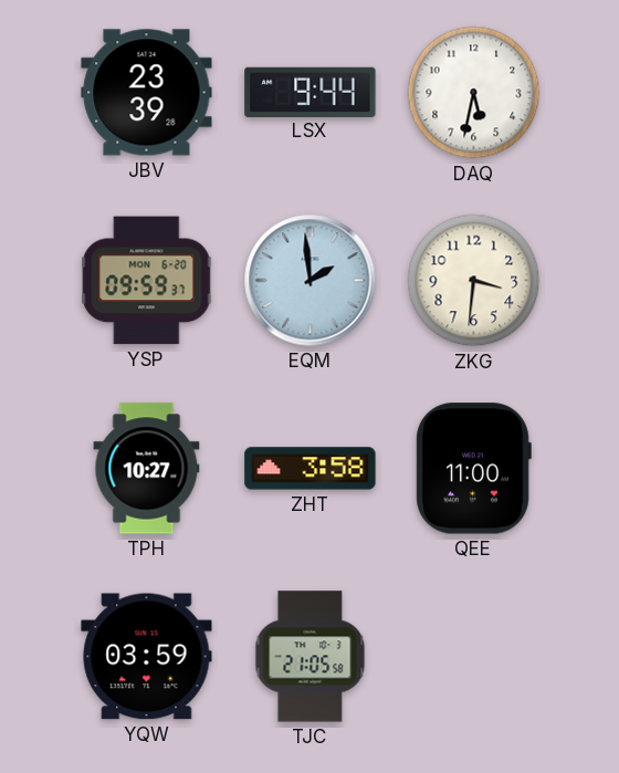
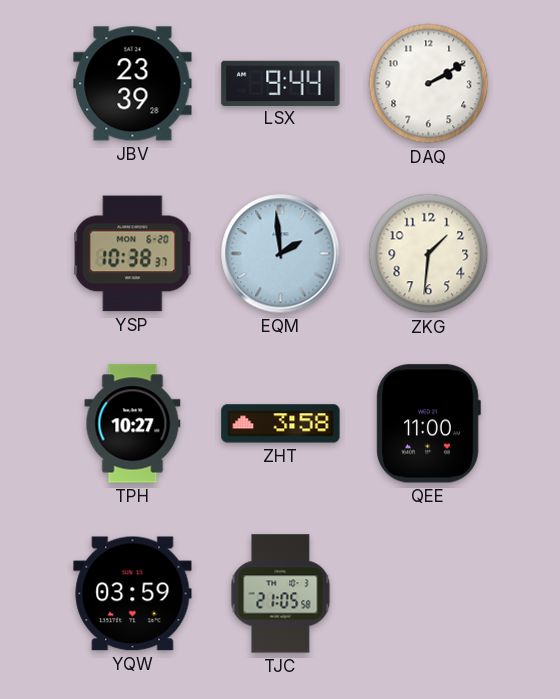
DAQ: 5:32 -> 2:10
YSP: 09:59 -> 10:38
ZKG: 3:31 -> 1:31
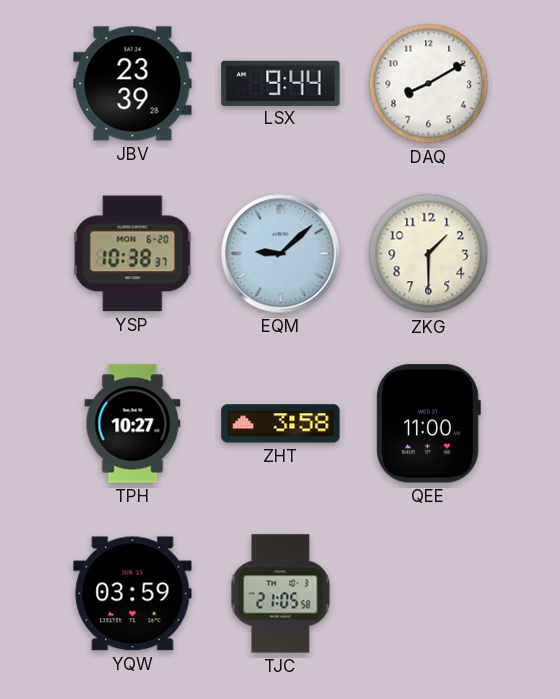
DAQ: 2:10 -> 8:10
EQM: 1:59 -> 9:08
ZKG: 1:31 -> 1:30
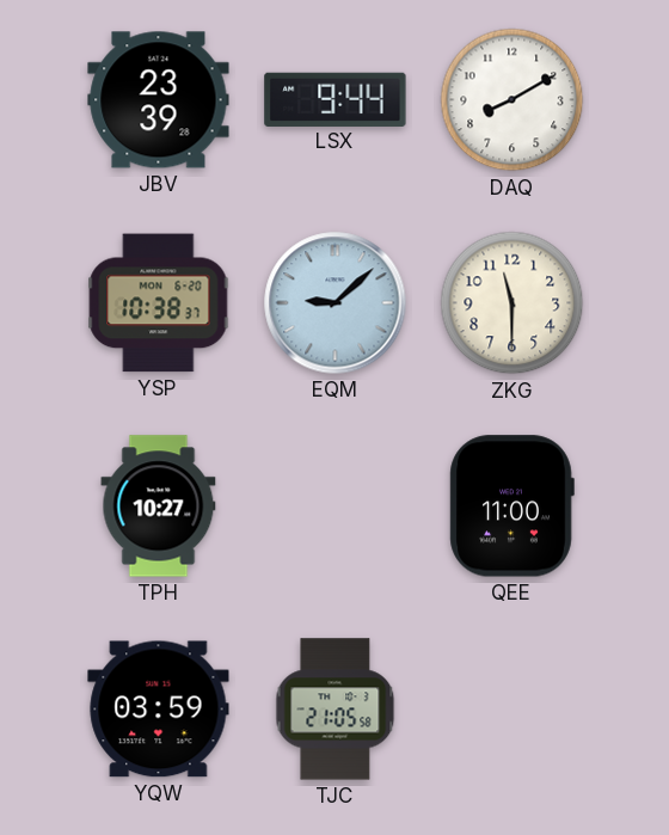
ZKG: 1:30 -> 11:30
ZHT: 3:58 -> none
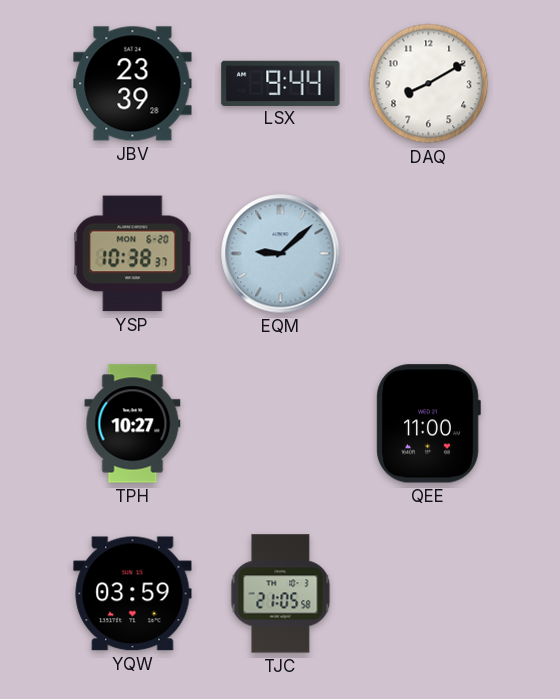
ZKG: 11:30 -> none
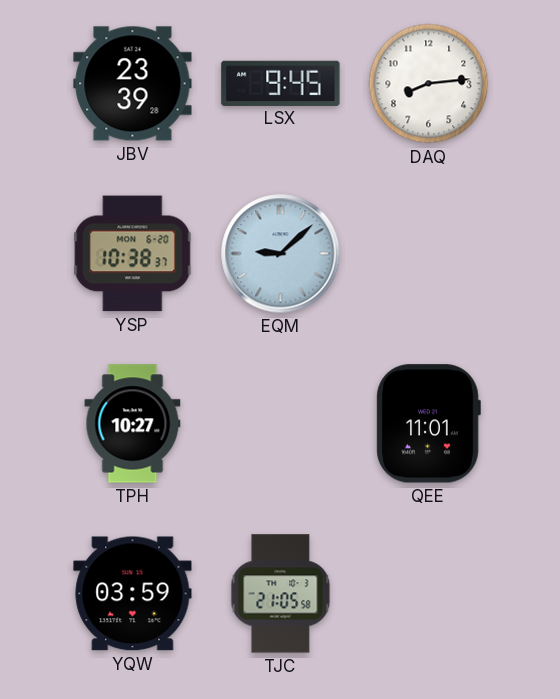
LSX: 9:44 -> 9:45
DAQ: 8:10 -> 8:14
QEE: 11:00 -> 11:01
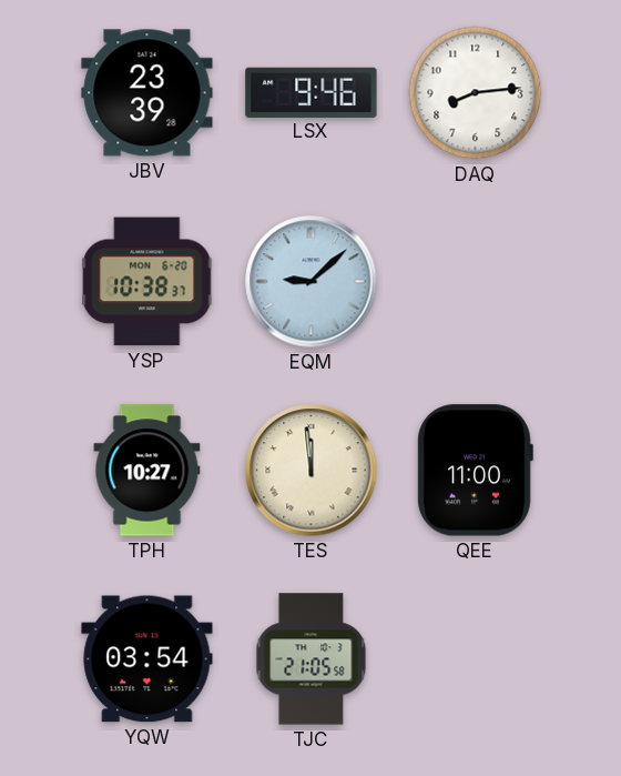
LSX: 9:45 -> 9:46
TES: none -> 11:59
QEE: 11:01 -> 11:00
YQW: 03:59 -> 03:54
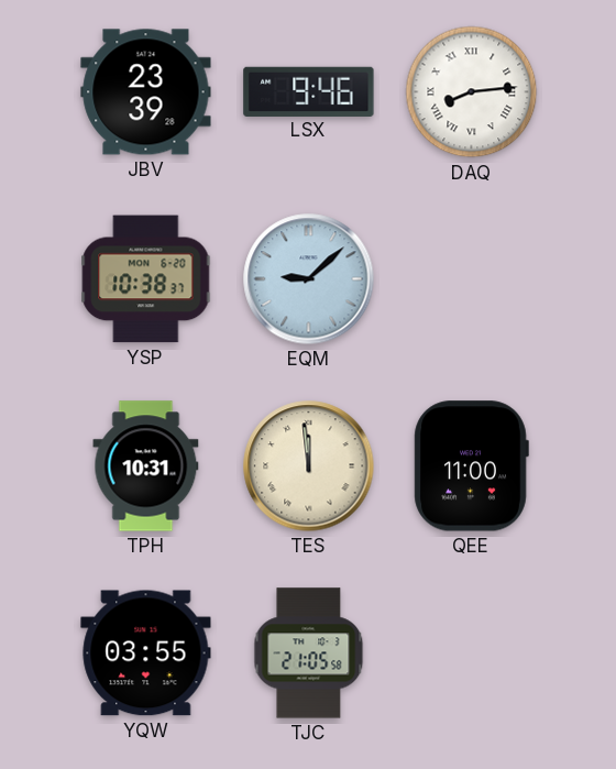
DAQ numerals: Arabic -> Roman
TPH: 10:27 -> 10:31
YQW: 03:54 -> 03:55
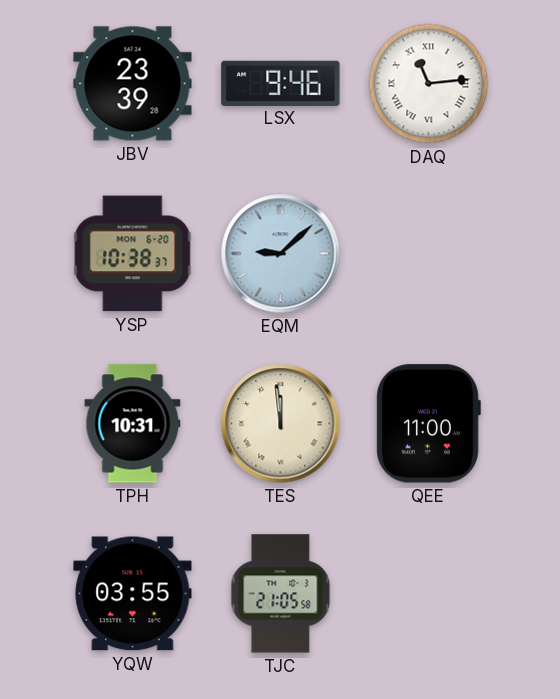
DAQ: 8:14 -> 11:14
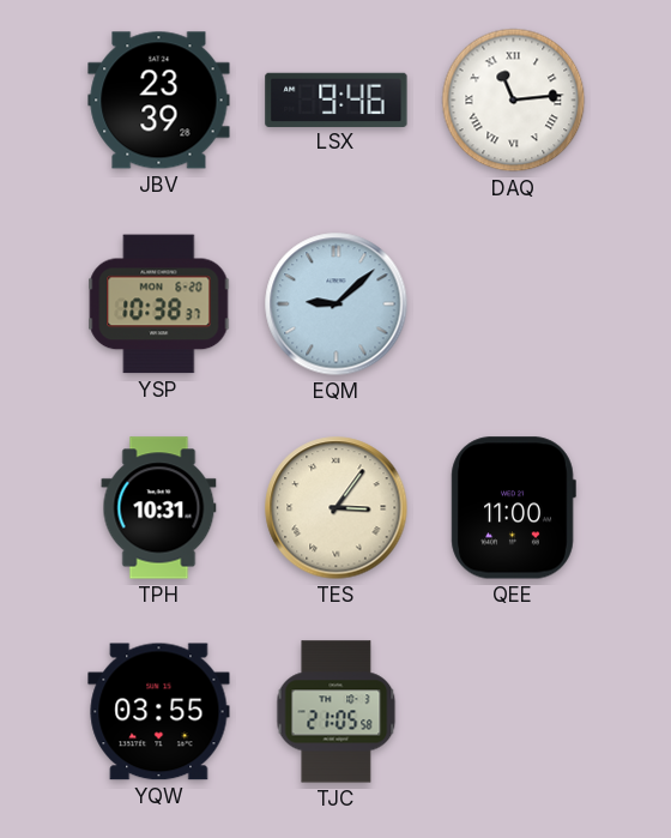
TES: 11:59 -> 3:06
